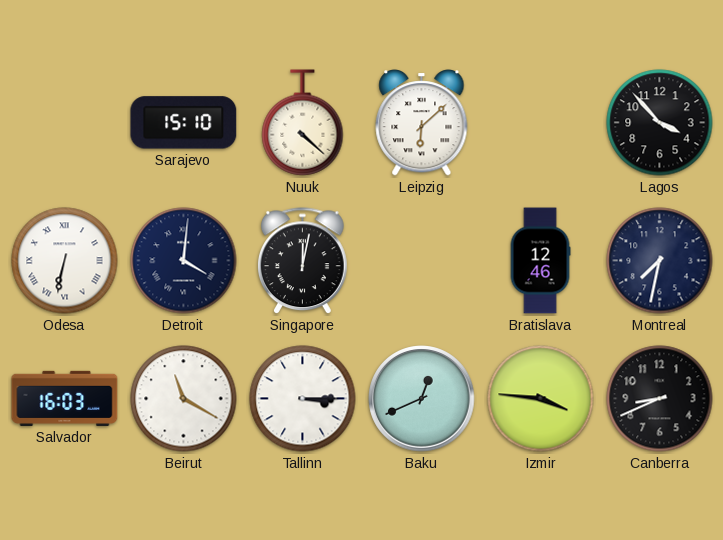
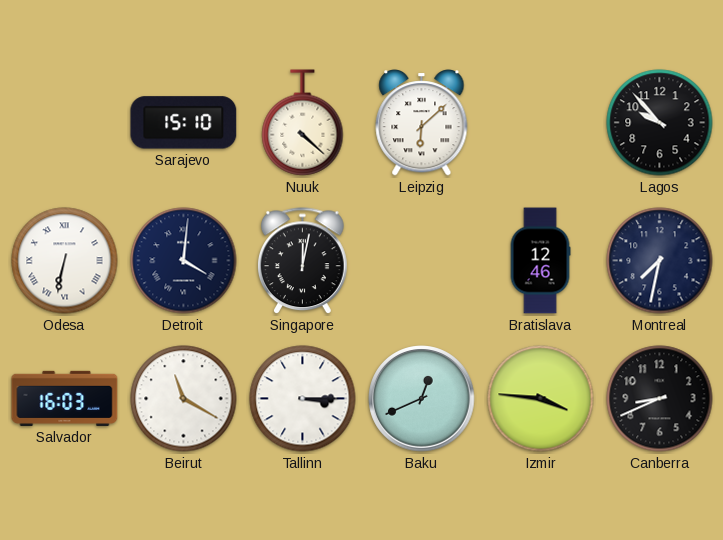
Lagos: 3:53 -> 9:53
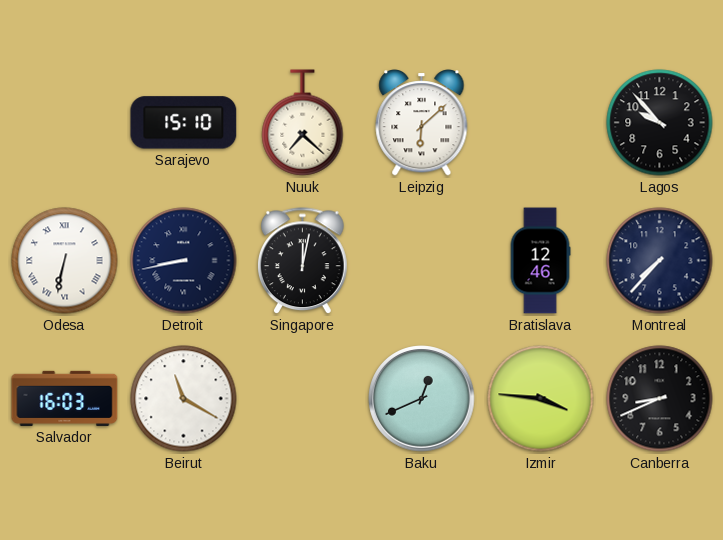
Nuuk: 4:22 -> 7:22
Detroit: 4:01 -> 8:43
Montreal: 7:32 -> 7:37
Tallinn: 3:15 -> none
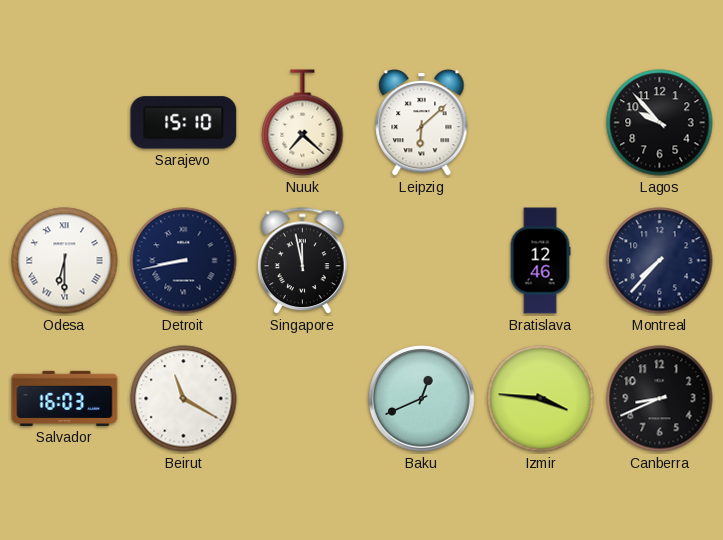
Odesa: 6:32 -> 6:30
Singapore: 12:02 -> 11:58
